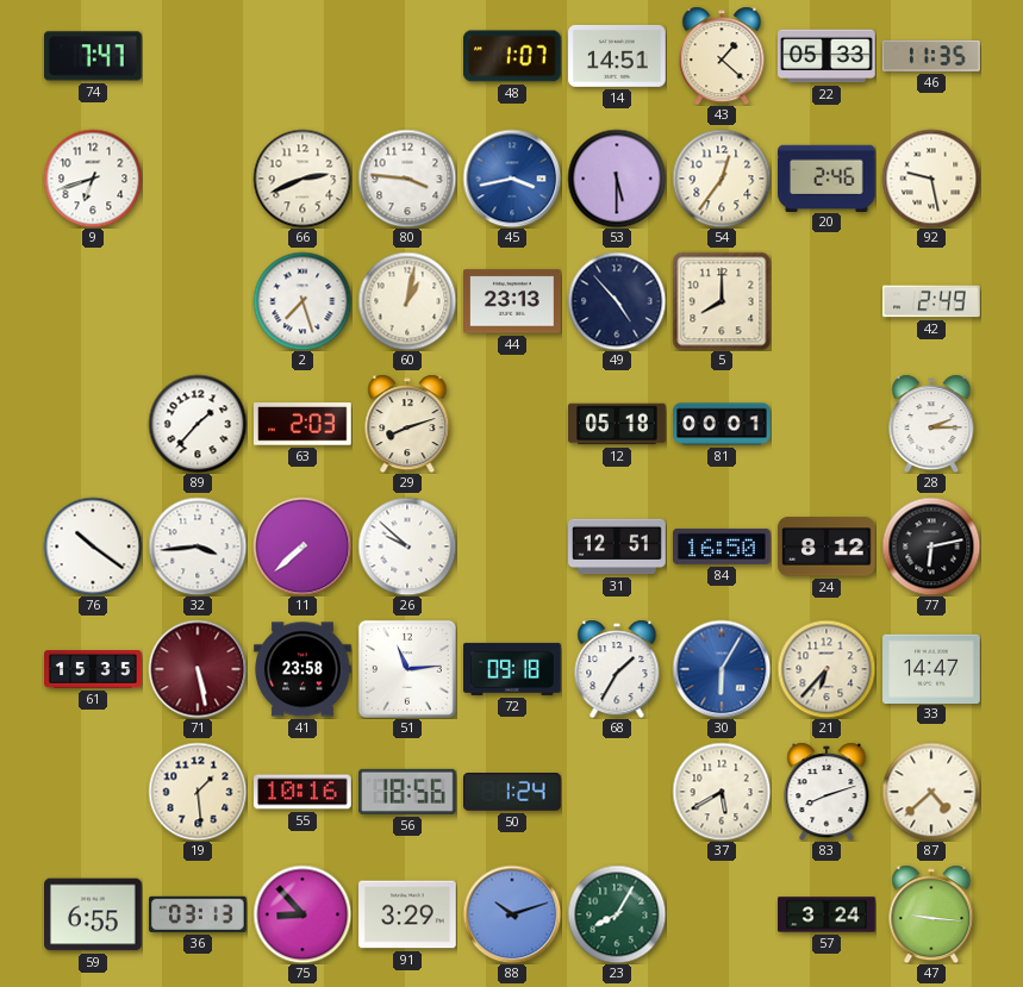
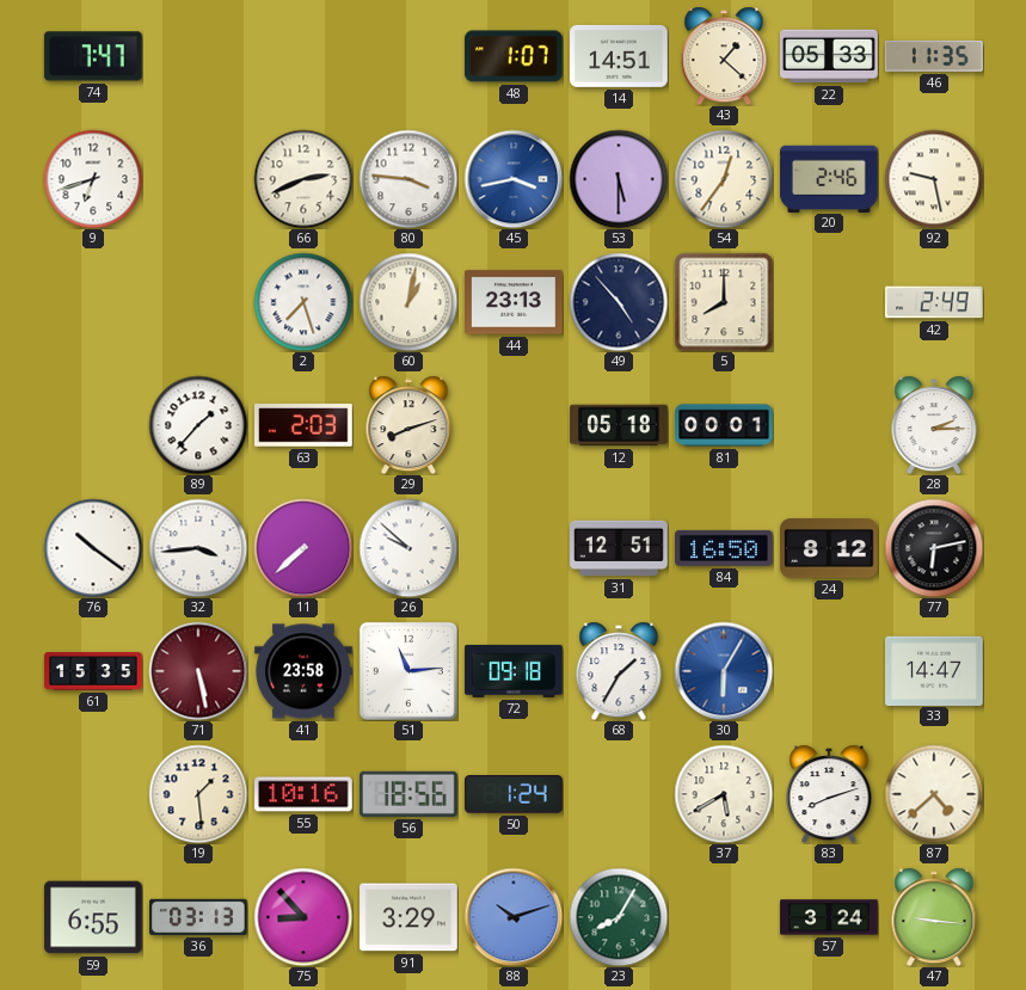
21: 6:37 -> none
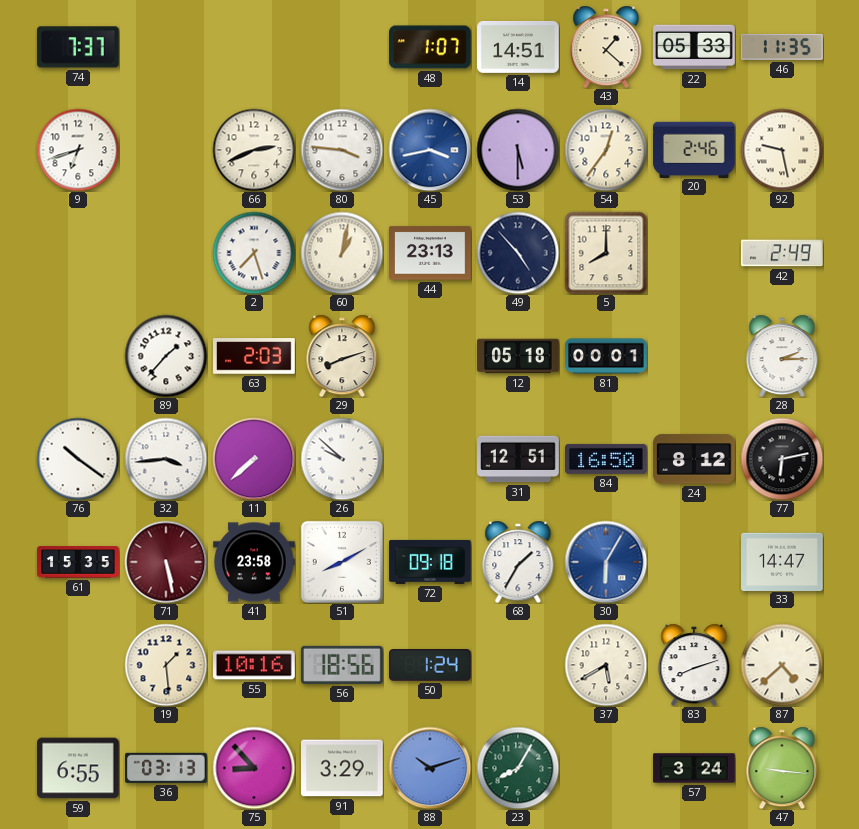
74: 7:47 -> 7:37
51: 11:14 -> 8:10
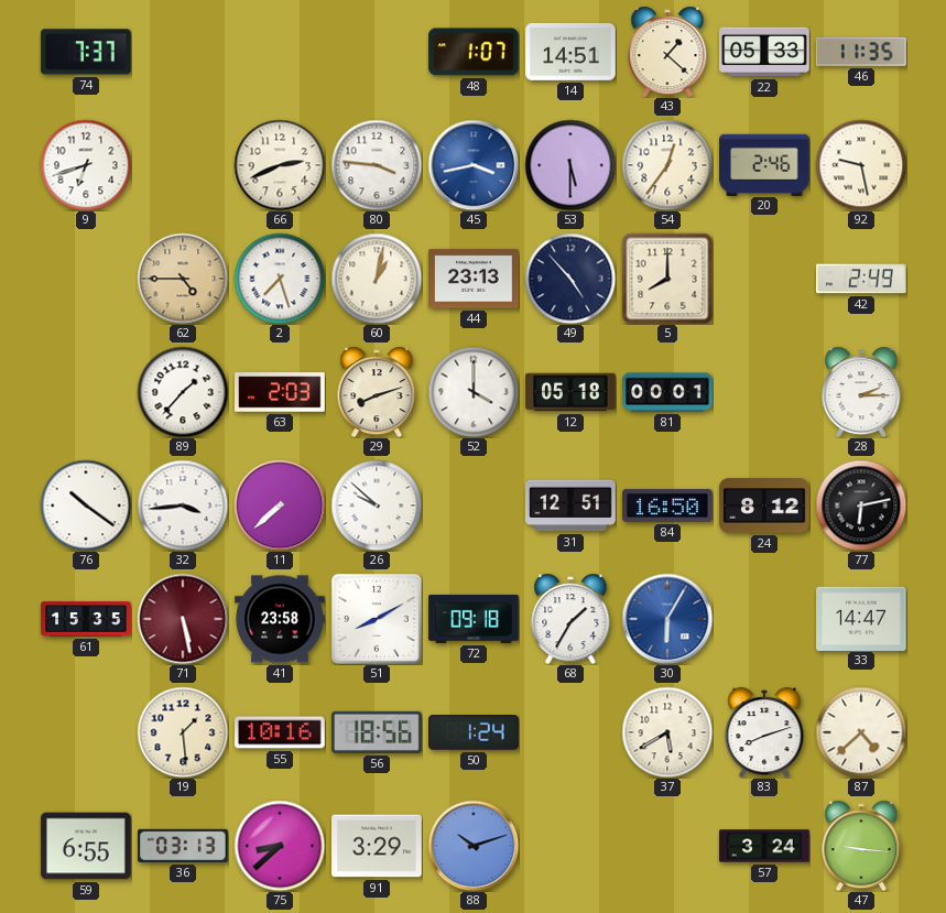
62: none -> 4:45
52: none -> 4:00
75: 8:53 -> 8:38
23: 8:05 -> none
